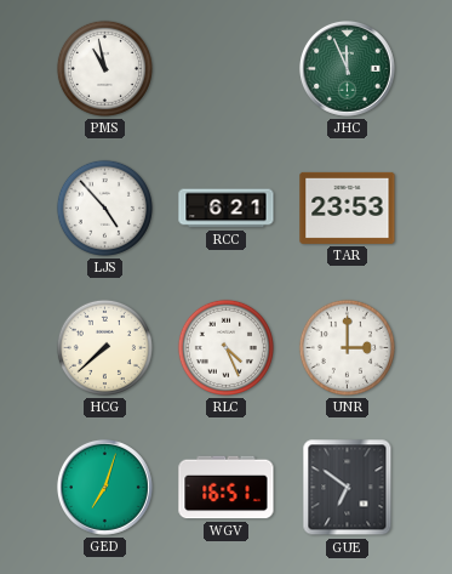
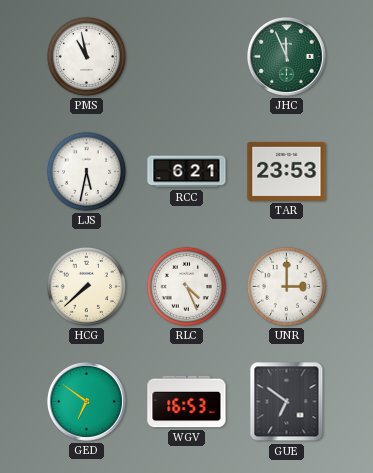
LJS: 4:53 -> 5:32
GED: 7:03 -> 6:51
WGV: 16:51 -> 16:53
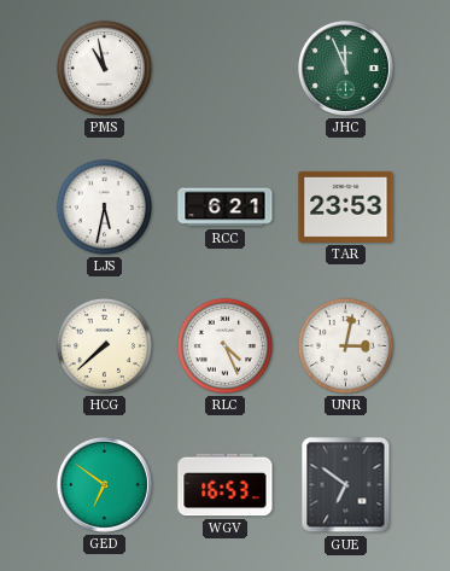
UNR: 3:00 -> 3:02
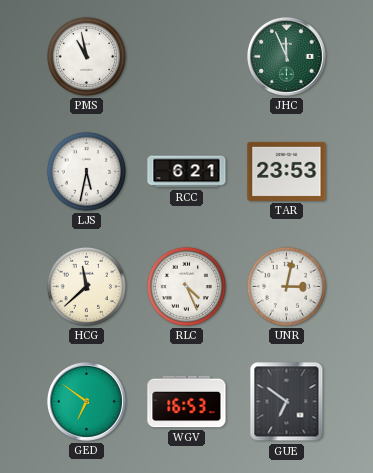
HCG: 7:38 -> 11:38
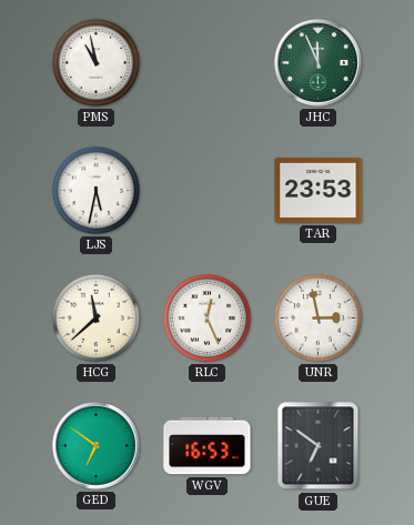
RCC: 6:21 -> none
RLC: 4:26 -> 12:26
UNR: 3:02 -> 2:58
